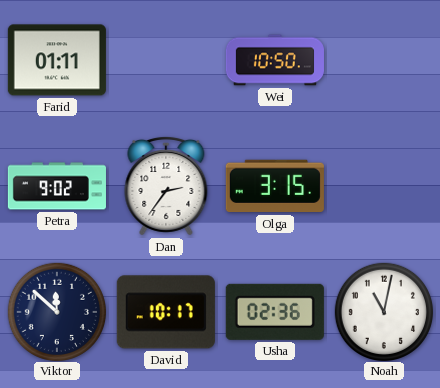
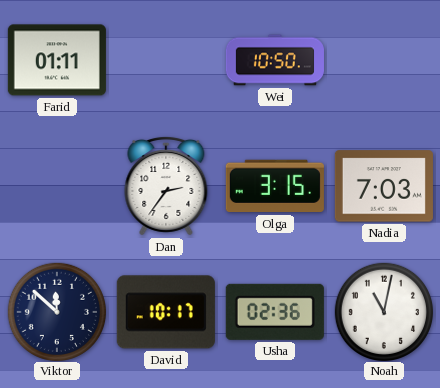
Petra: 9:02 -> none
Nadia: none -> 7:03
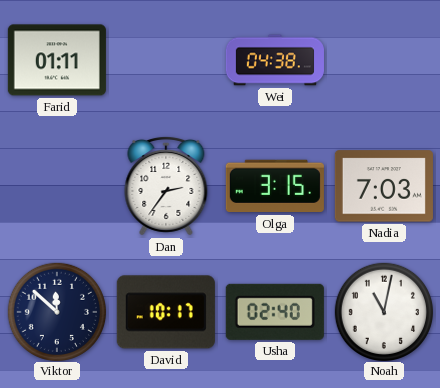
Wei: 10:50 -> 04:38
Usha: 02:36 -> 02:40
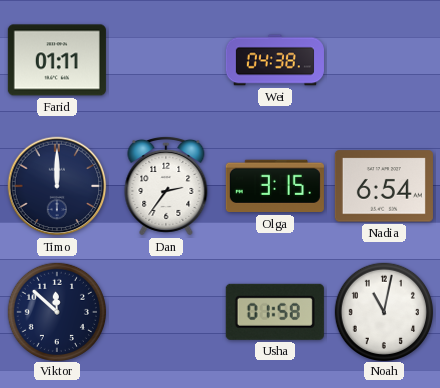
Timo: none -> 12:00
Nadia: 7:03 -> 6:54
David: 10:17 -> none
Usha: 02:40 -> 01:58
